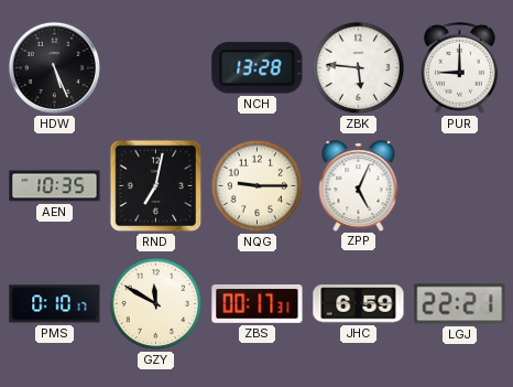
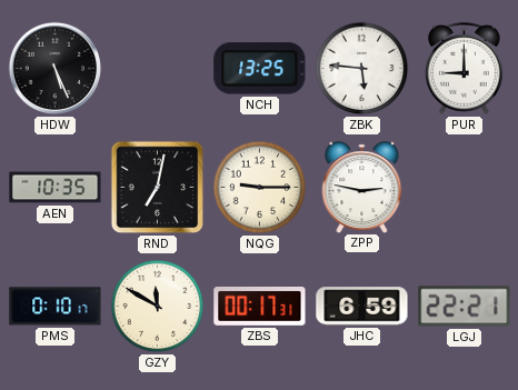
NCH: 13:28 -> 13:25
ZPP: 5:04 -> 2:47
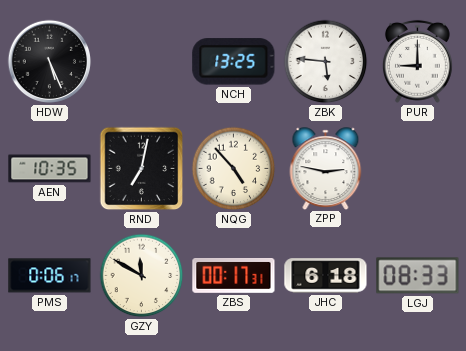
NQG: 9:15 -> 4:53
PMS: 0:10 -> 0:06
JHC: 6:59 -> 6:18
LGJ: 22:21 -> 08:33
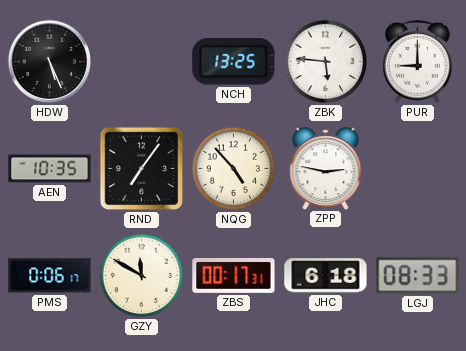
RND: 7:02 -> 7:06
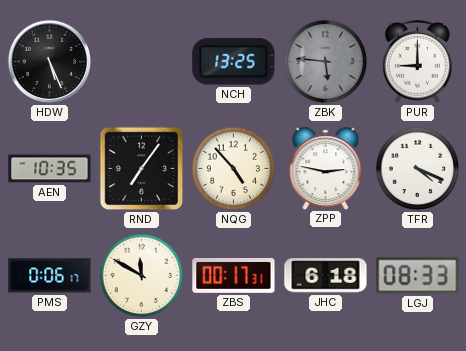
ZBK dial: white -> grey
TFR: none -> 4:19
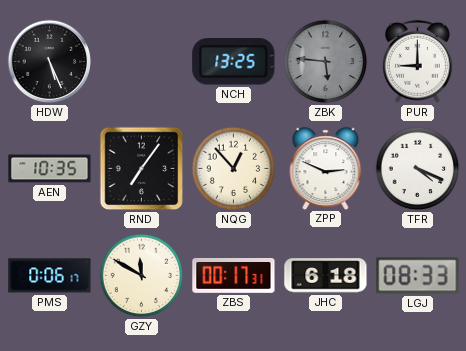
NQG: 4:53 -> 12:53
ZPP: 2:47 -> 2:49
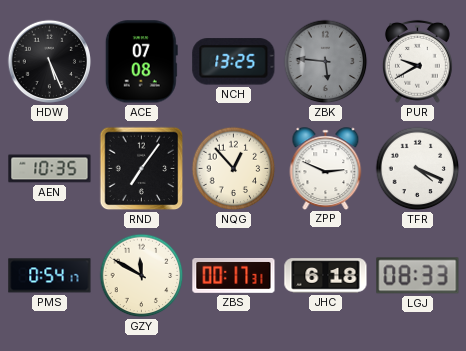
ACE: none -> 07:08
PUR: 9:00 -> 9:40
PMS: 0:06 -> 0:54
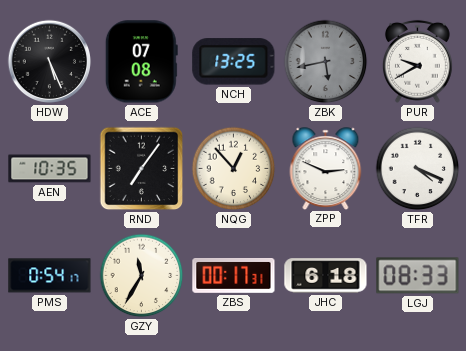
ZBK: 5:46 -> 5:43
GZY: 11:50 -> 11:35
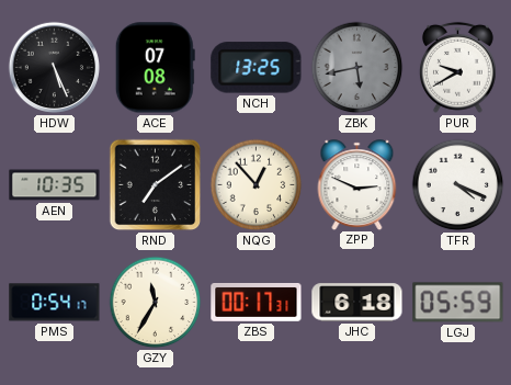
RND: 7:06 -> 7:09
LGJ: 08:33 -> 05:59
